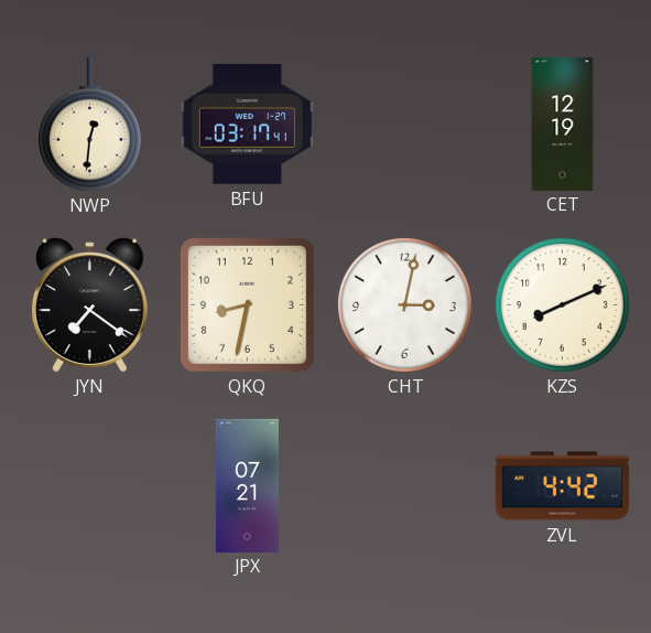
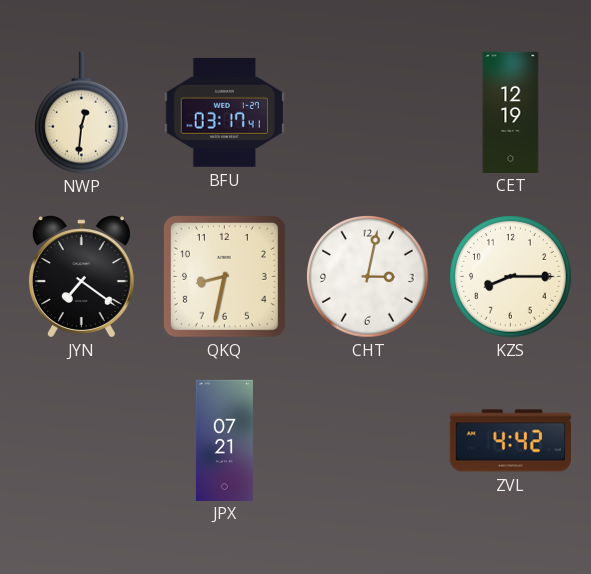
KZS: 8:11 -> 8:15
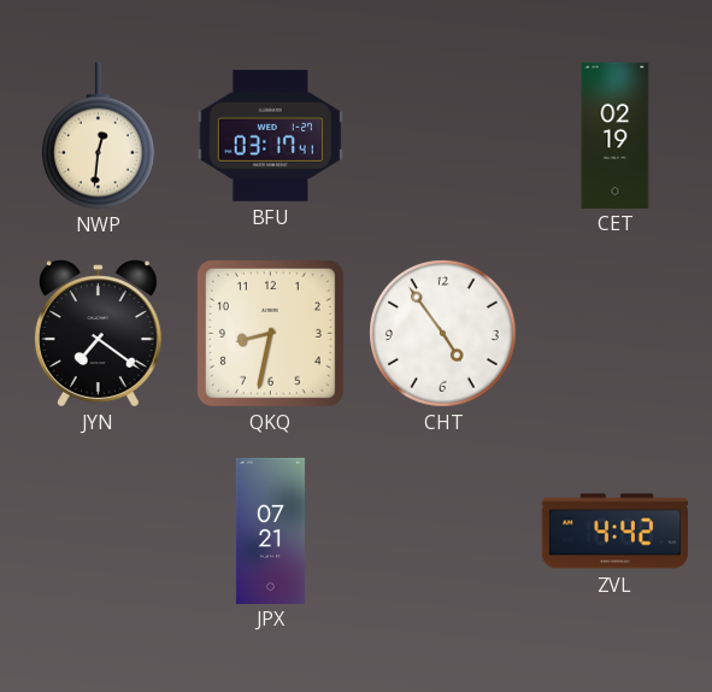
CET: 12:19 -> 02:19
CHT: 3:02 -> 4:54
KZS: 8:15 -> none
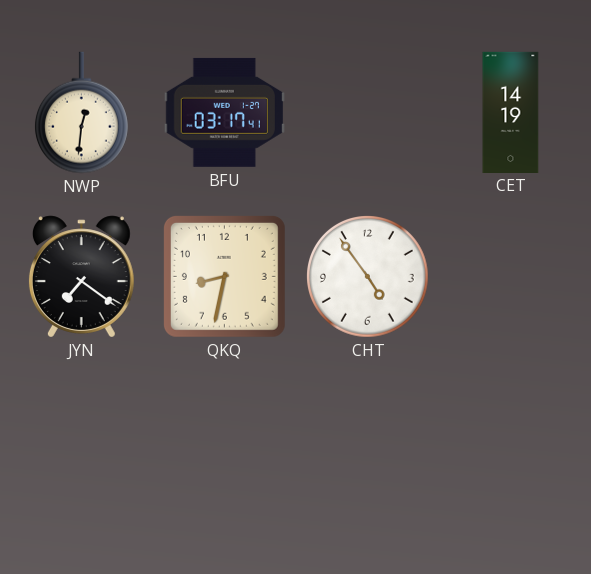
CET: 02:19 -> 14:19
JPX: 07:21 -> none
ZVL: 4:42 -> none
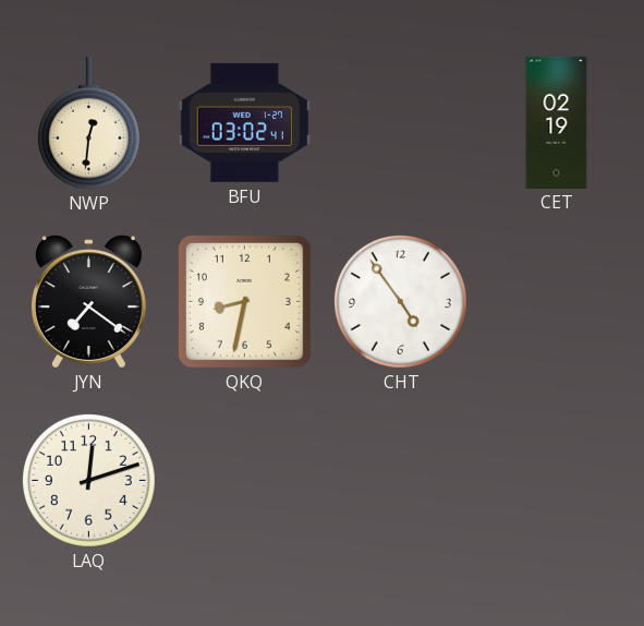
BFU: 03:17 -> 03:02
CET: 14:19 -> 02:19
LAQ: none -> 12:12
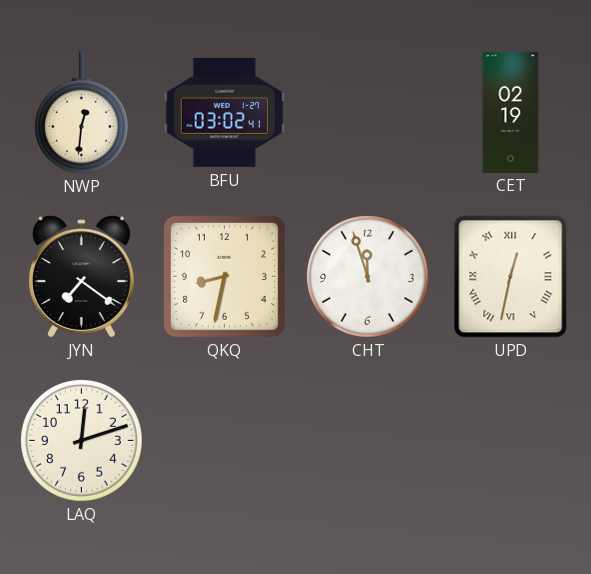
CHT: 4:54 -> 11:57
UPD: none -> 12:32
